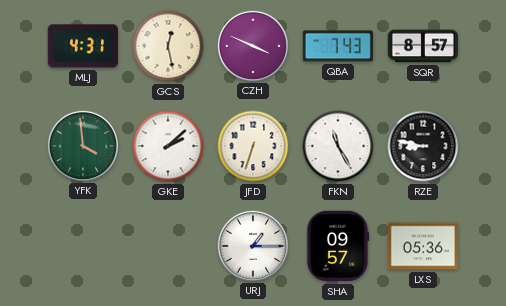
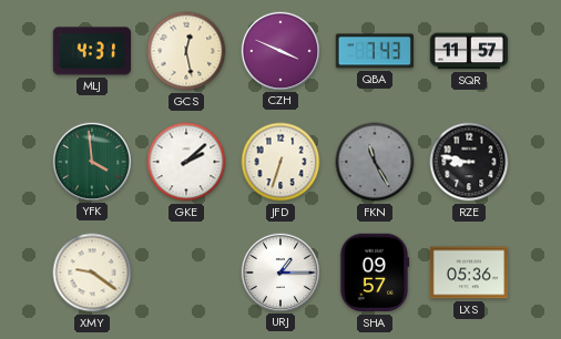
SQR: 8:57 -> 11:57
FKN dial: white -> grey
XMY: none -> 9:21
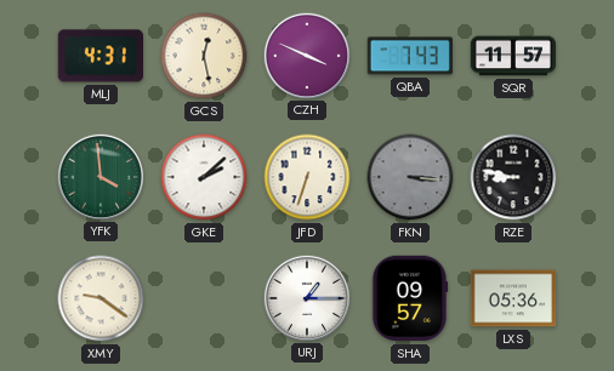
FKN: 11:25 -> 3:16
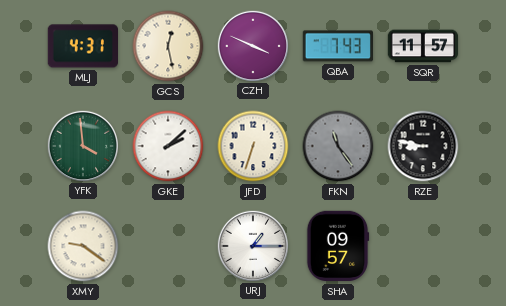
FKN: 3:16 -> 11:24
LXS: 05:36 -> none
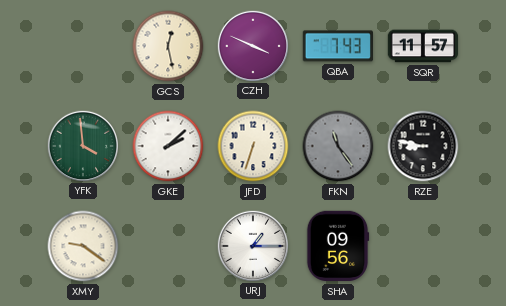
MLJ: 4:31 -> none
SHA: 09:57 -> 09:56
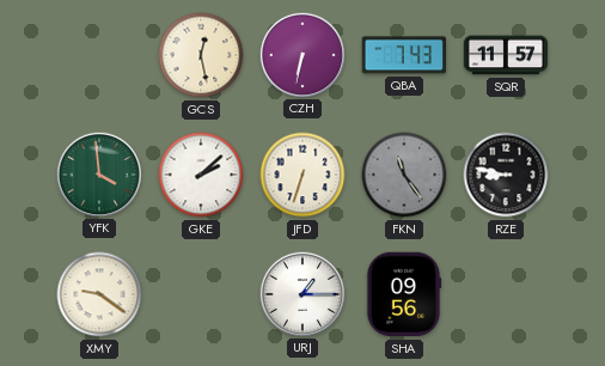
CZH: 3:49 -> 6:32
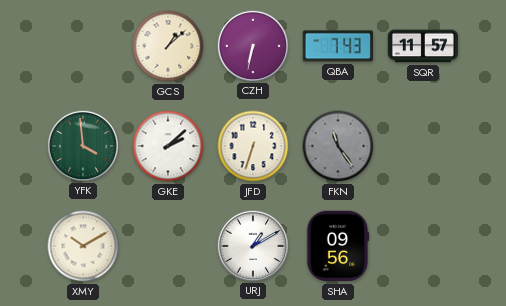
GCS: 12:28 -> 1:08
RZE: 8:47 -> none
XMY: 9:21 -> 10:10
URJ: 1:15 -> 1:10
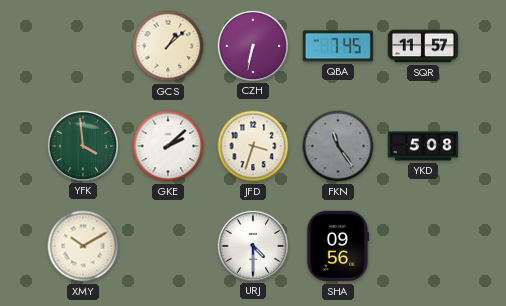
QBA: 7:43 -> 7:45
JFD: 6:33 -> 3:33
YKD: none -> 5:08
URJ: 1:10 -> 4:30
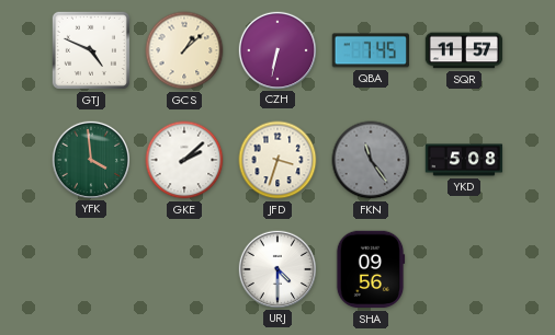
GTJ: none -> 4:49
XMY: 10:10 -> none
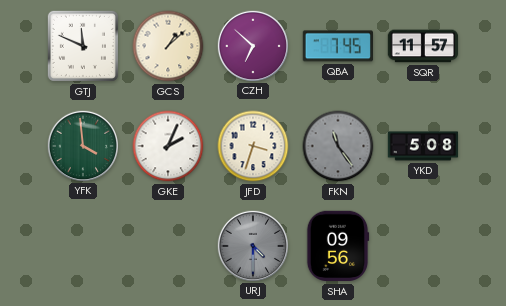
GTJ: 4:49 -> 11:49
CZH: 6:32 -> 6:52
GKE: 2:08 -> 2:04
URJ dial: white -> grey
